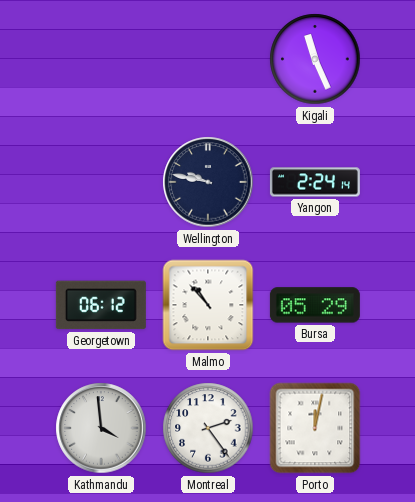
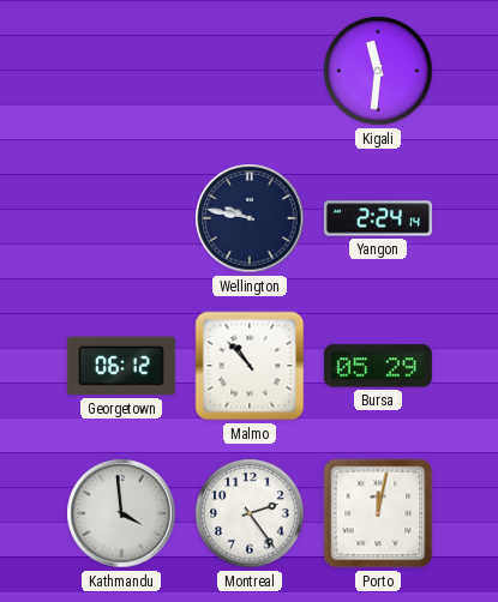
Kigali: 11:26 -> 11:31
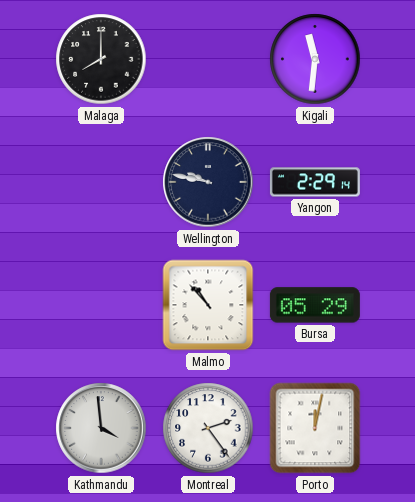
Malaga: none -> 8:00
Yangon: 2:24 -> 2:29
Georgetown: 06:12 -> none
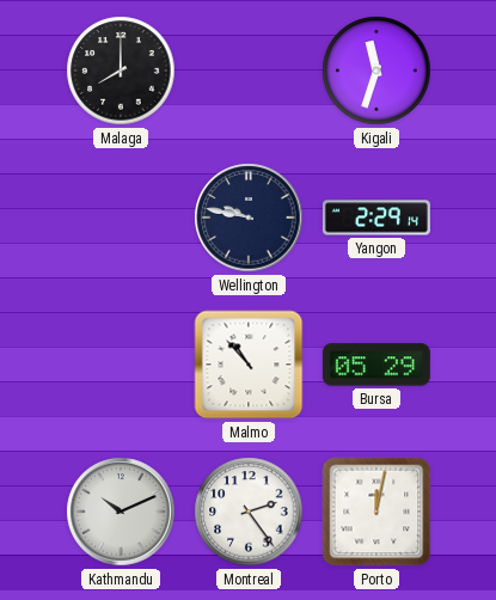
Kigali: 11:31 -> 11:33
Kathmandu: 3:59 -> 10:11
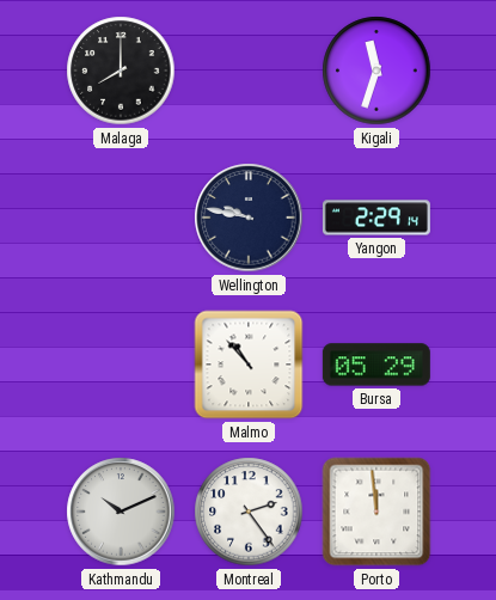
Porto: 12:02 -> 11:59
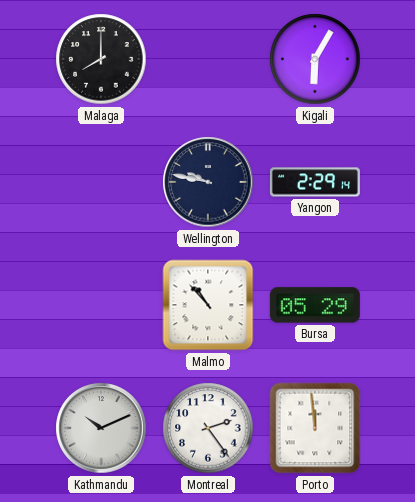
Kigali: 11:33 -> 6:05
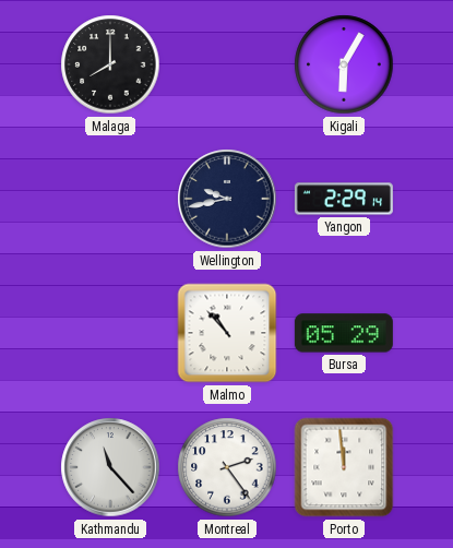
Wellington: 9:47 -> 9:43
Kathmandu: 10:11 -> 11:23
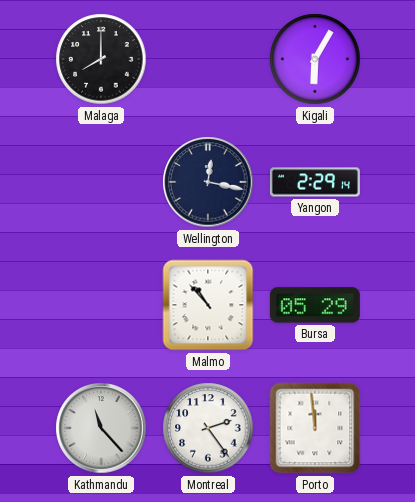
Wellington: 9:43 -> 12:17
